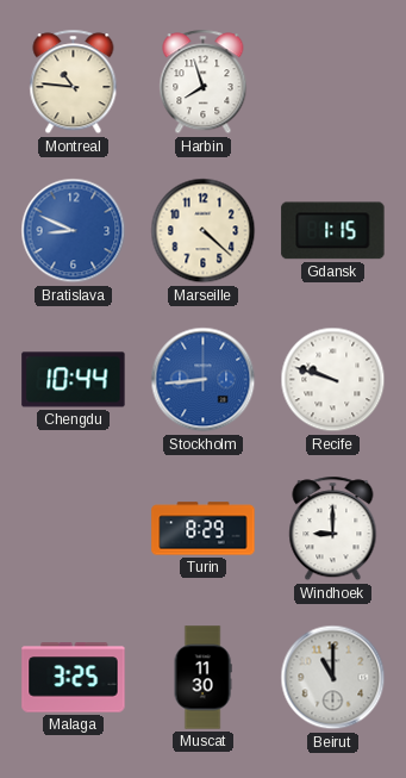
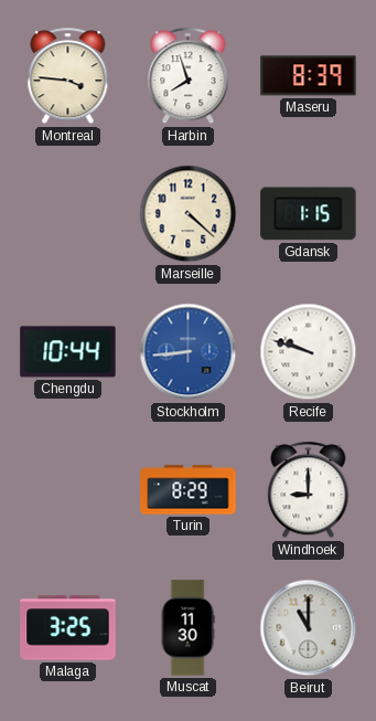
Montreal: 10:46 -> 3:46
Maseru: none -> 8:39
Bratislava: 8:49 -> none
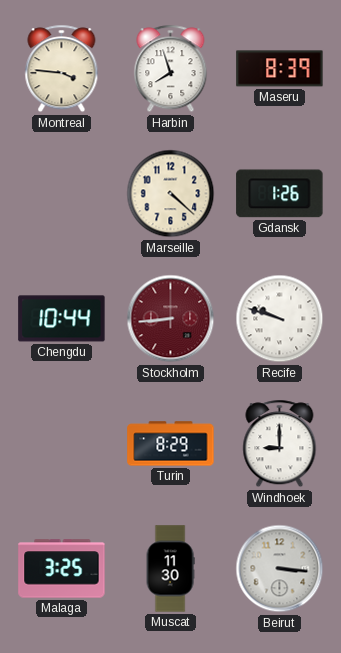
Gdansk: 1:15 -> 1:26
Stockholm dial: blue -> burgundy
Beirut: 11:00 -> 3:16
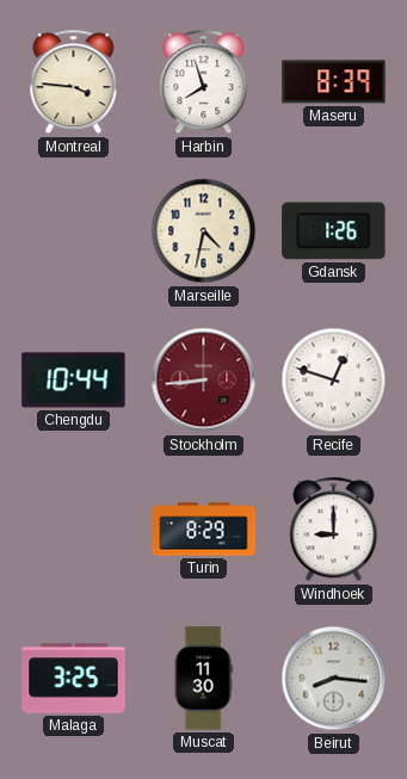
Marseille: 4:22 -> 4:32
Recife: 9:48 -> 12:48
Beirut: 3:16 -> 8:16
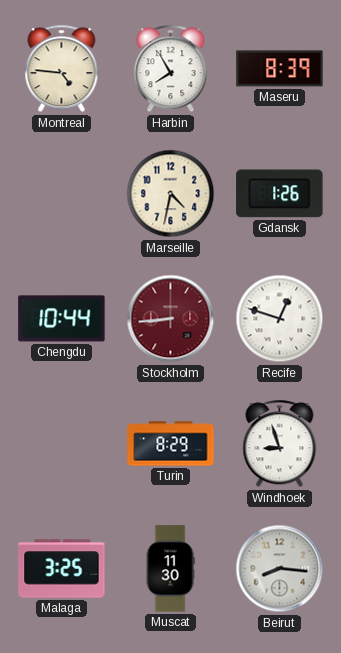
Montreal: 3:46 -> 4:46
Harbin: 7:57 -> 7:55
Windhoek: 9:00 -> 8:57
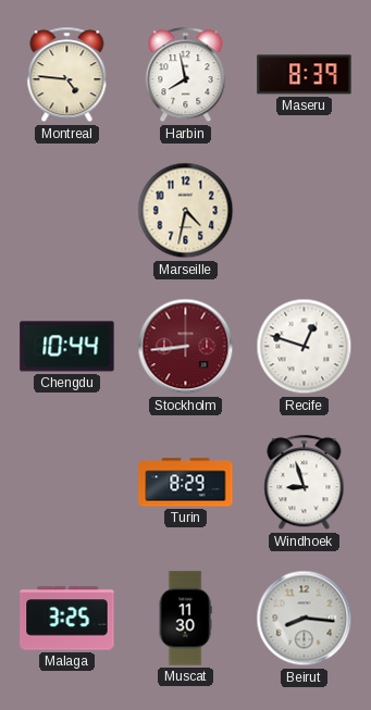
Harbin: 7:55 -> 7:58
Gdansk: 1:26 -> none
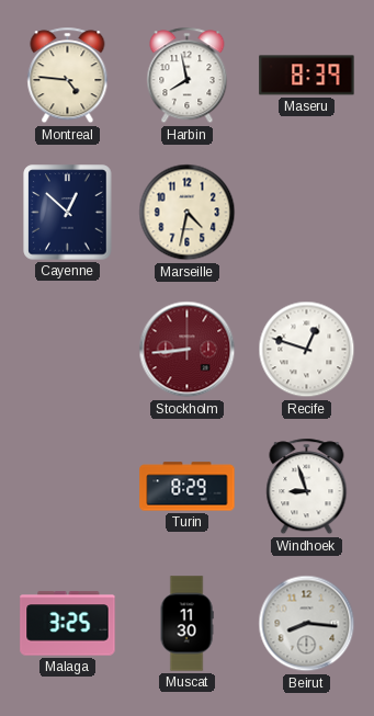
Cayenne: none -> 12:52
Chengdu: 10:44 -> none
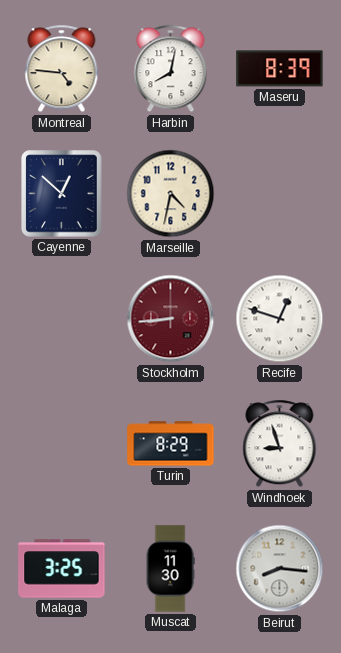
Harbin: 7:58 -> 8:02
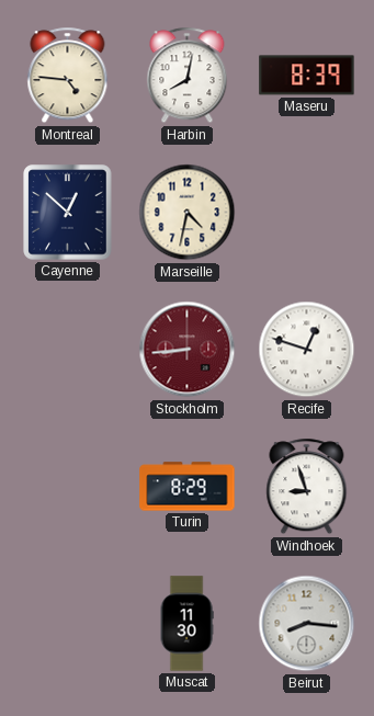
Malaga: 3:25 -> none
